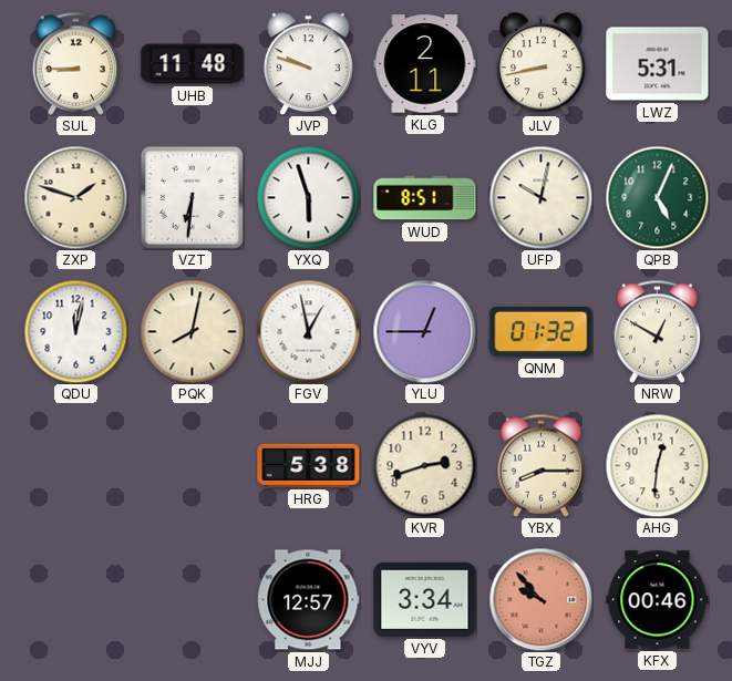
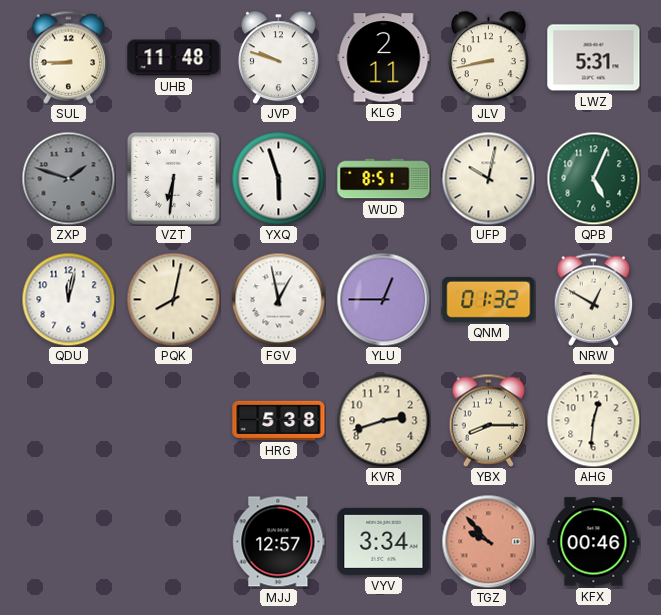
ZXP dial: cream -> grey
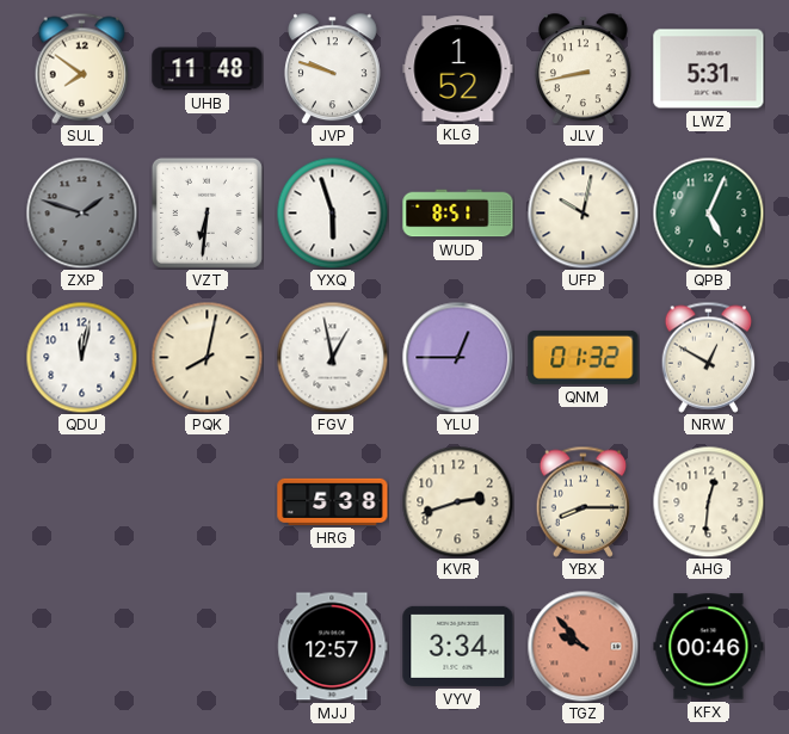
SUL: 8:45 -> 7:51
KLG: 2:11 -> 1:52
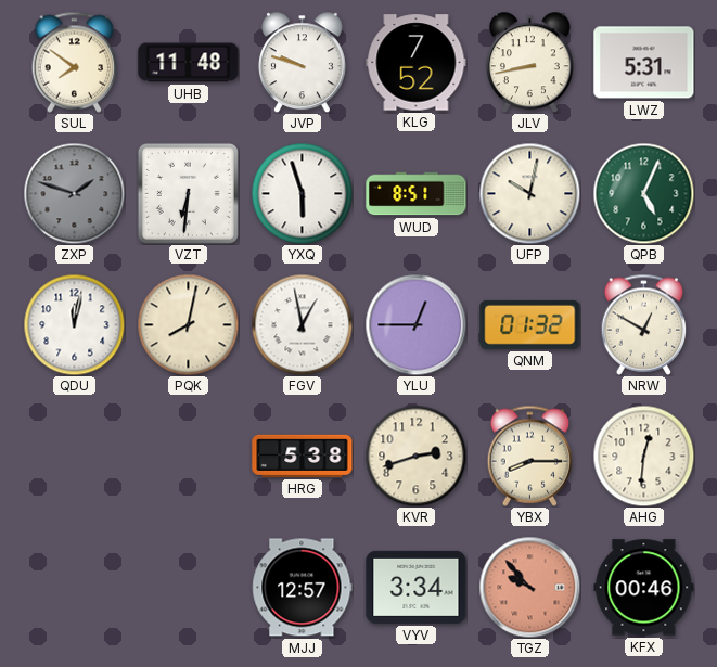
KLG: 1:52 -> 7:52
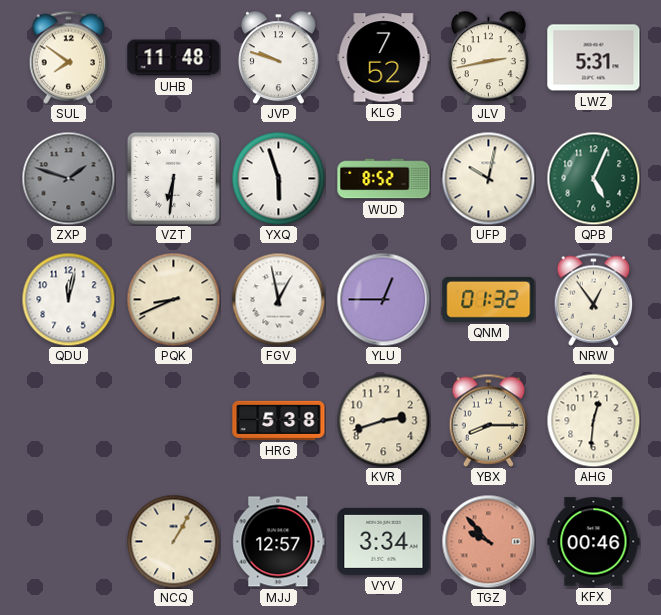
JLV: 8:43 -> 2:43
WUD: 8:51 -> 8:52
PQK: 8:02 -> 8:41
NRW: 12:50 -> 12:54
NCQ: none -> 1:05
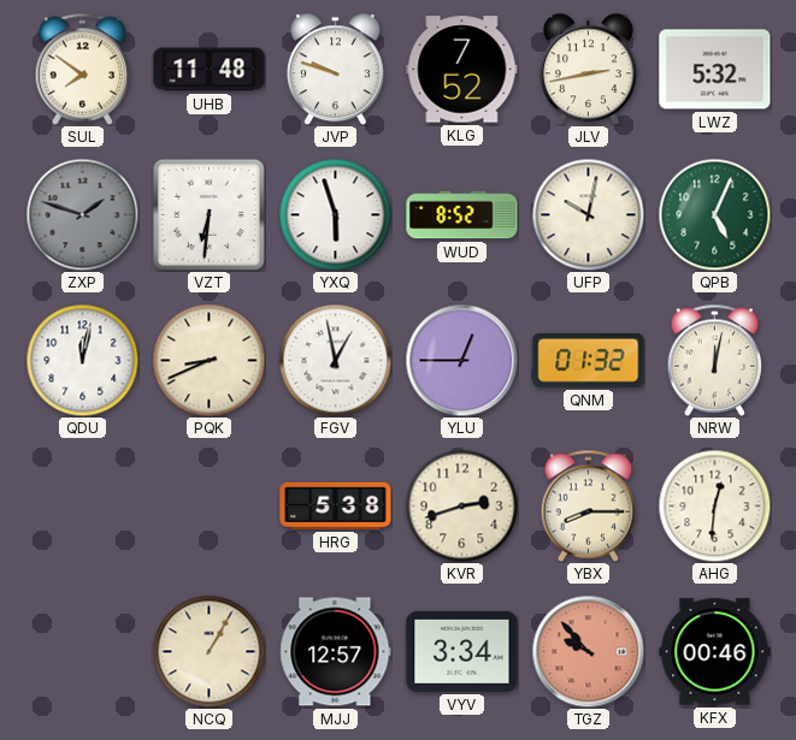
LWZ: 5:31 -> 5:32
NRW: 12:54 -> 12:02
